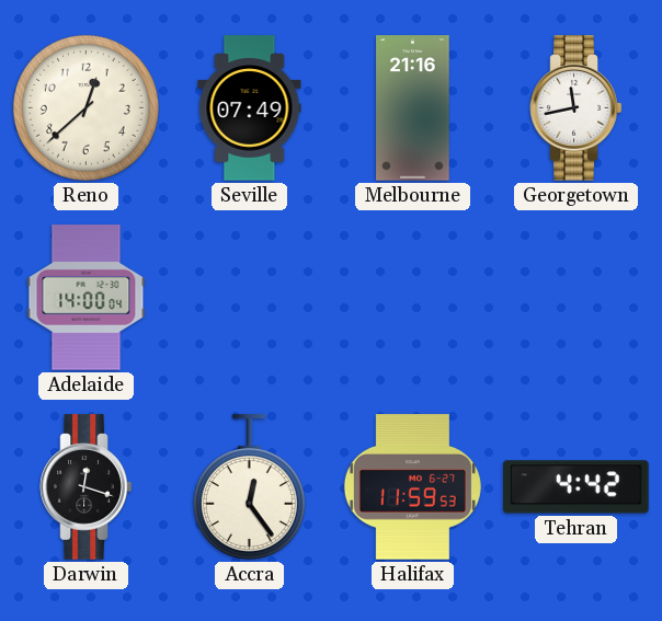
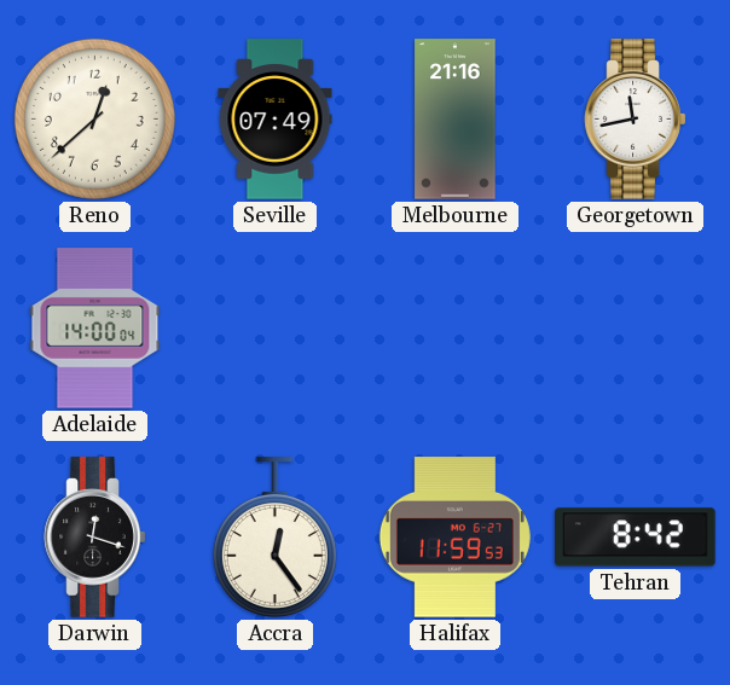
Tehran: 4:42 -> 8:42
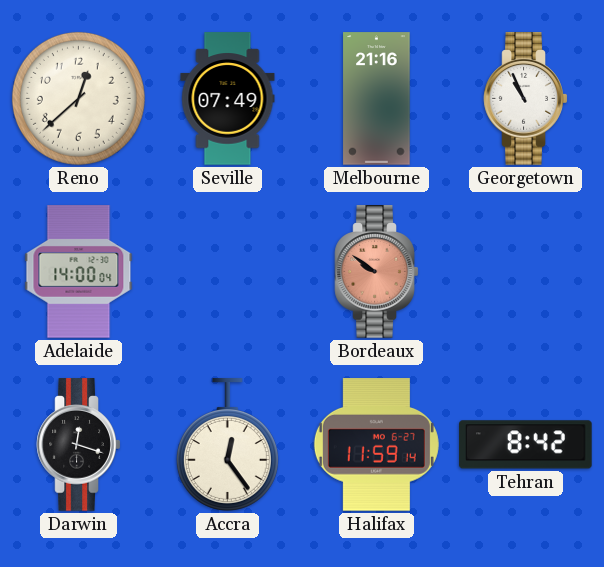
Georgetown: 11:43 -> 10:56
Bordeaux: none -> 9:51
Halifax: 11:59:53 -> 11:59:14
